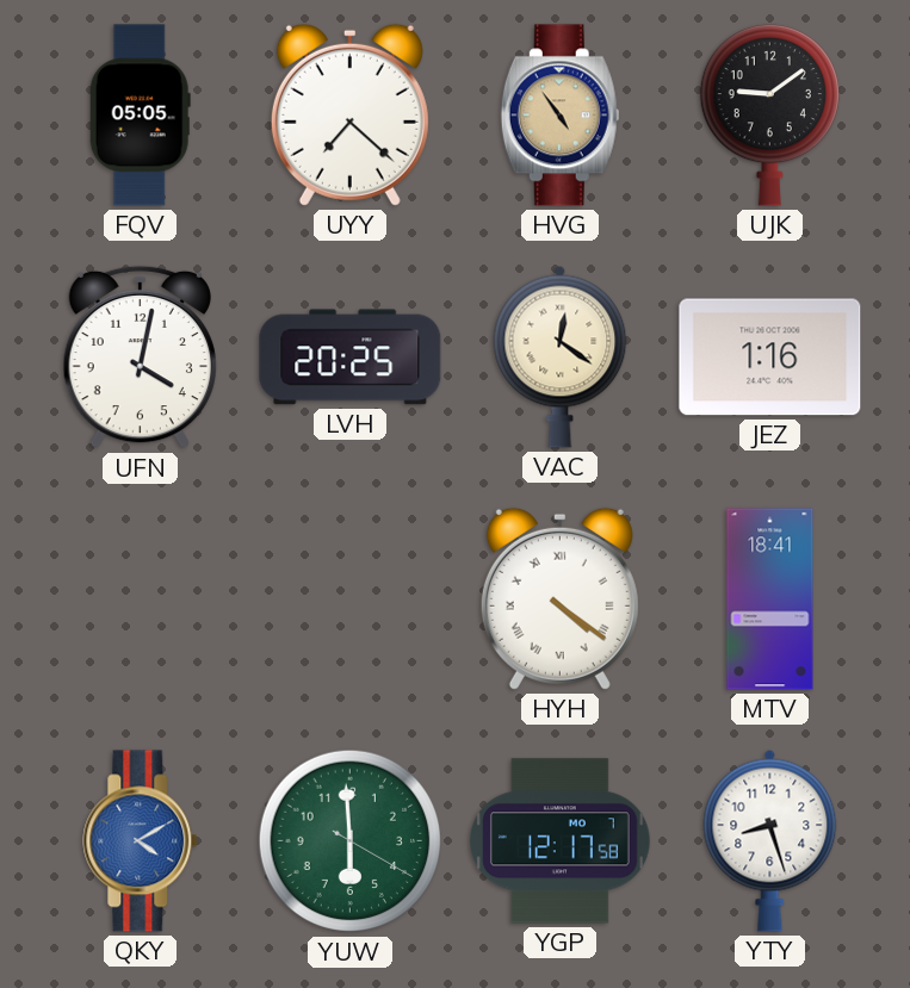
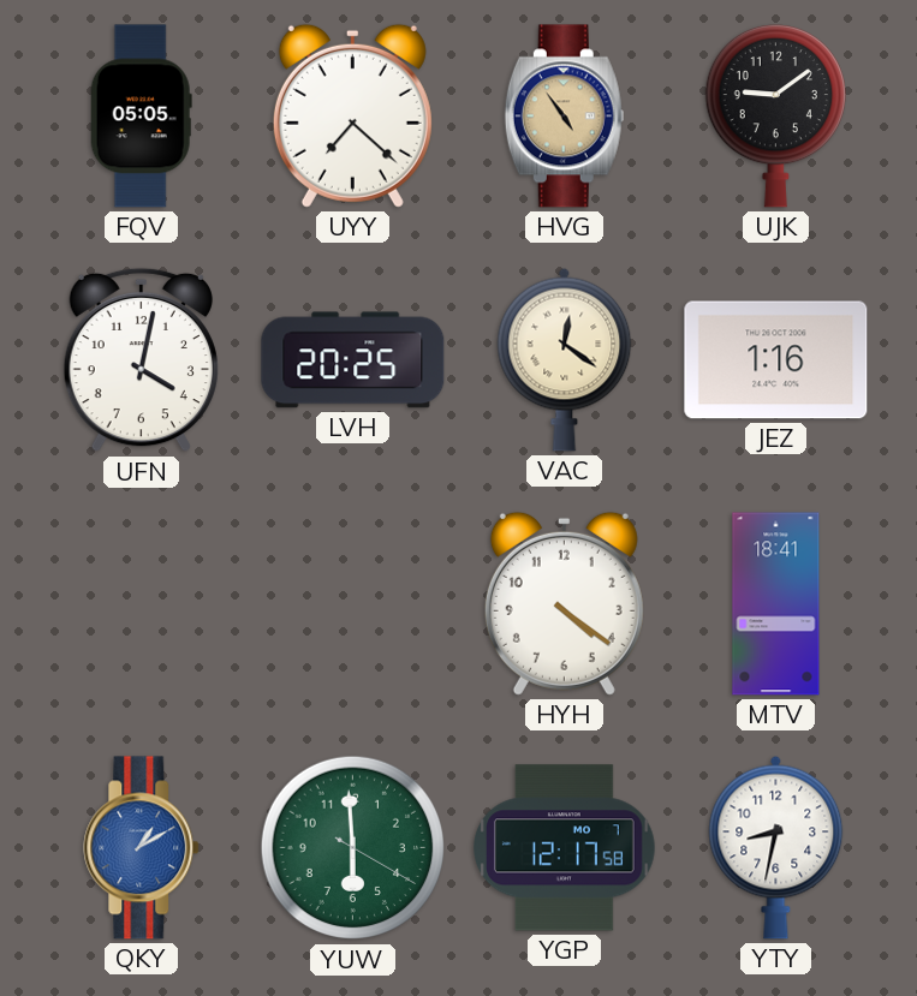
HYH numerals: Roman -> Arabic
QKY: 4:10 -> 1:10
YTY: 8:27 -> 8:32
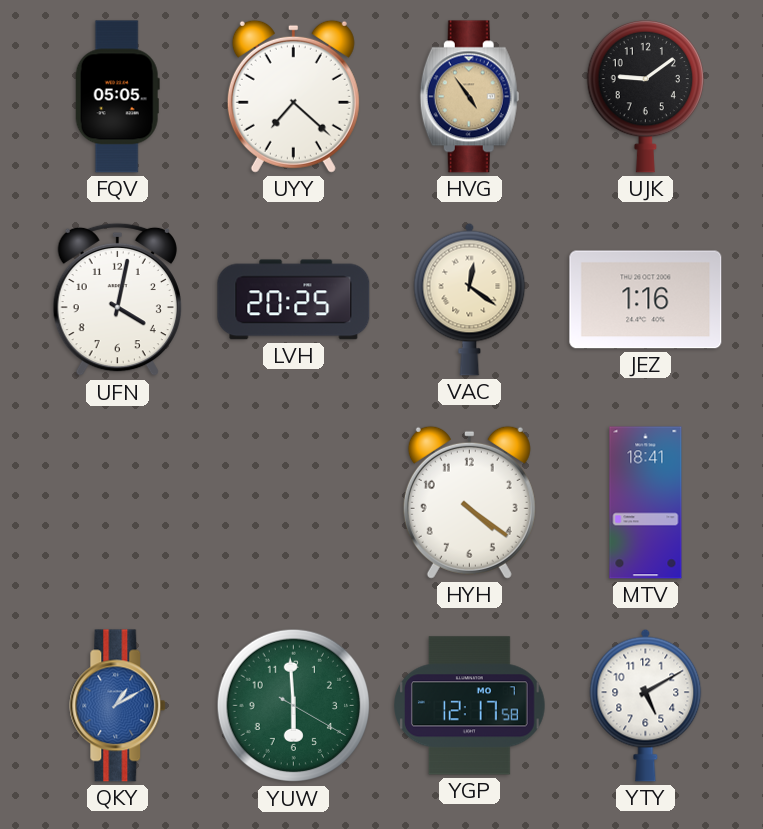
YTY: 8:32 -> 5:10
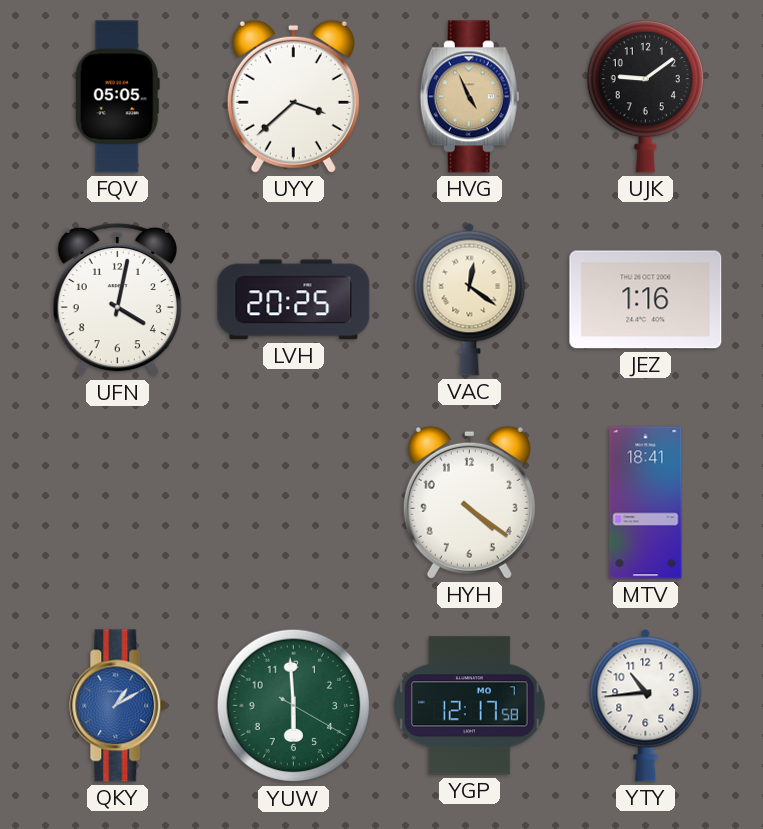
UYY: 7:22 -> 3:38
HVG: 4:54 -> 4:56
YTY: 5:10 -> 10:44
